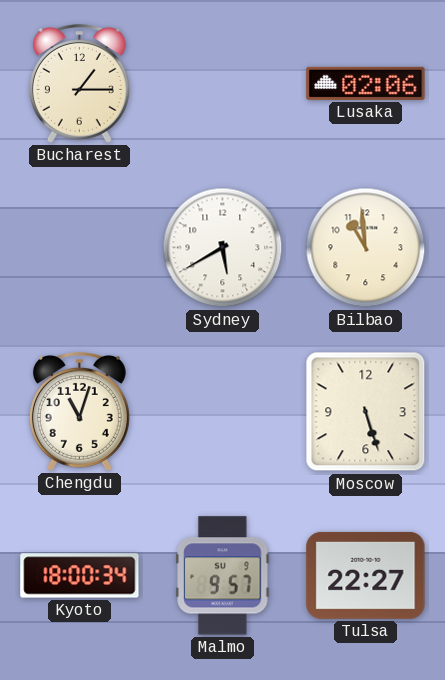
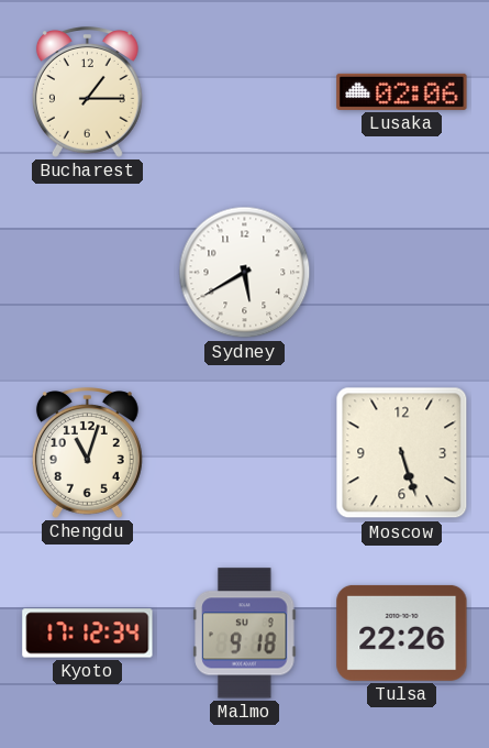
Bilbao: 10:59 -> none
Kyoto: 18:00 -> 17:12
Malmo: 9:57 -> 9:18
Tulsa: 22:27 -> 22:26
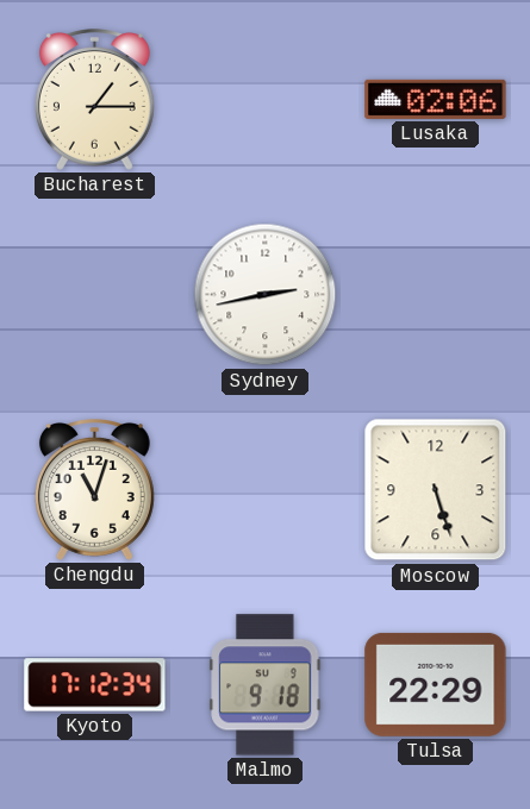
Sydney: 5:40 -> 2:43
Tulsa: 22:26 -> 22:29
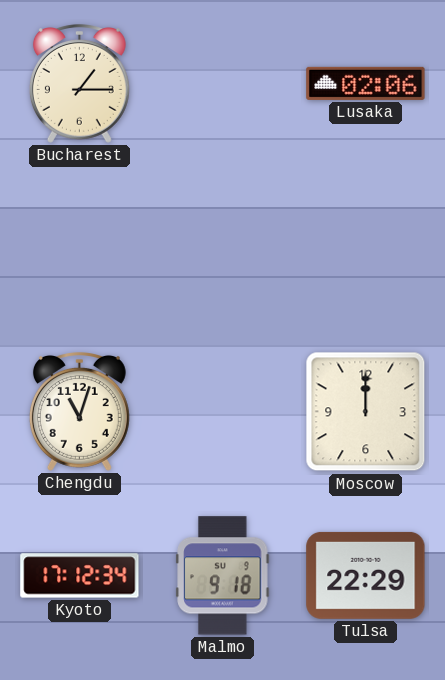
Sydney: 2:43 -> none
Moscow: 5:27 -> 12:00
